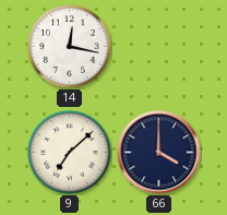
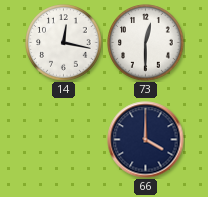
73: none -> 12:30
9: 7:08 -> none
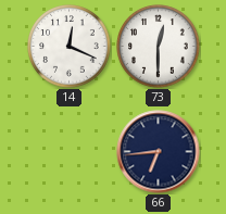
14: 12:17 -> 12:19
66: 4:00 -> 6:44
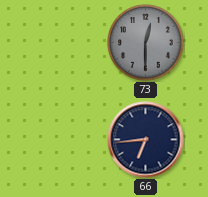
14: 12:19 -> none
73 dial: white -> grey
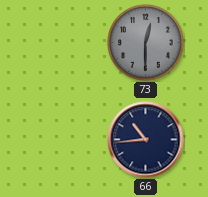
66: 6:44 -> 10:44
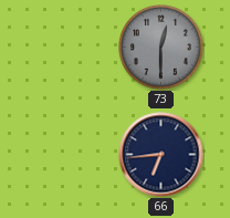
66: 10:44 -> 6:44
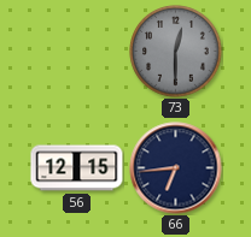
56: none -> 12:15
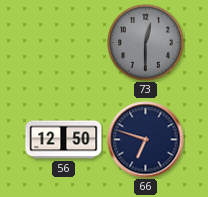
56: 12:15 -> 12:50
66: 6:44 -> 6:48
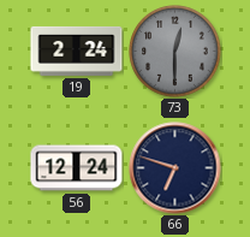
19: none -> 2:24
56: 12:50 -> 12:24
